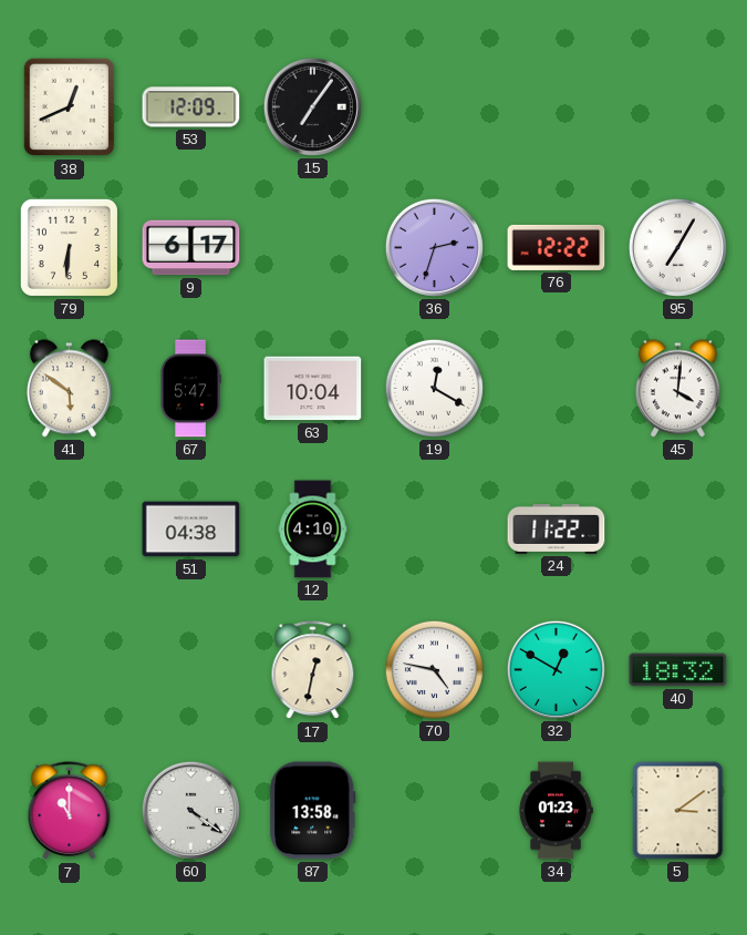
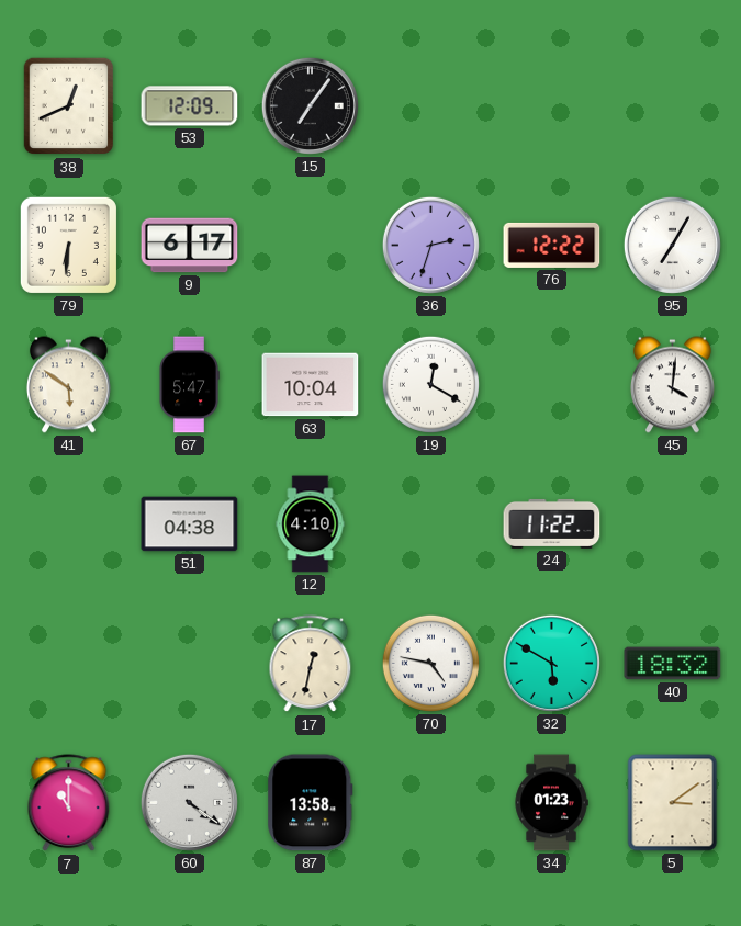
32: 12:50 -> 5:50
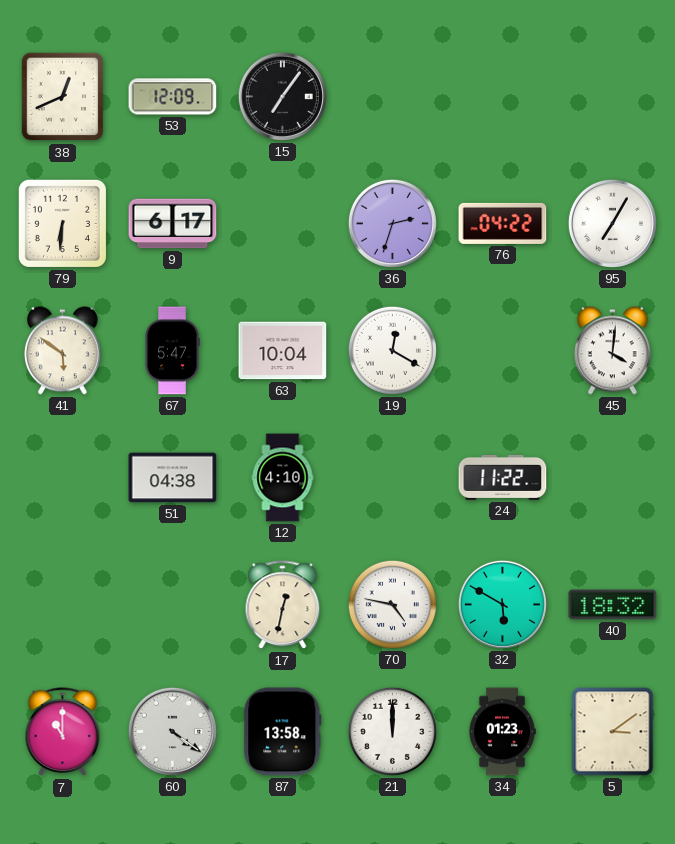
76: 12:22 -> 04:22
21: none -> 12:00
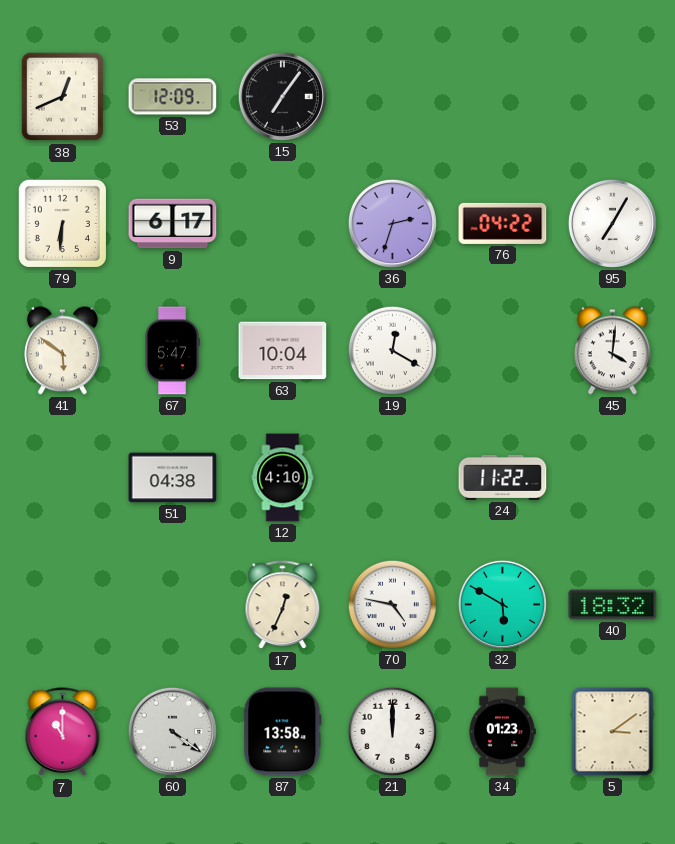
17: 12:32 -> 12:34
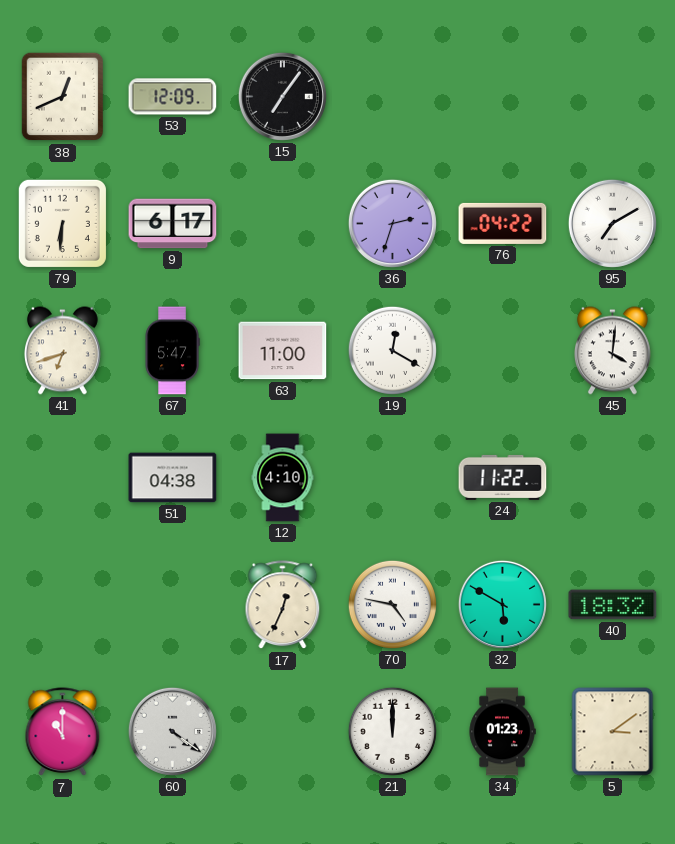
95: 7:05 -> 7:10
41: 5:51 -> 6:42
63: 10:04 -> 11:00
87: 13:58 -> none
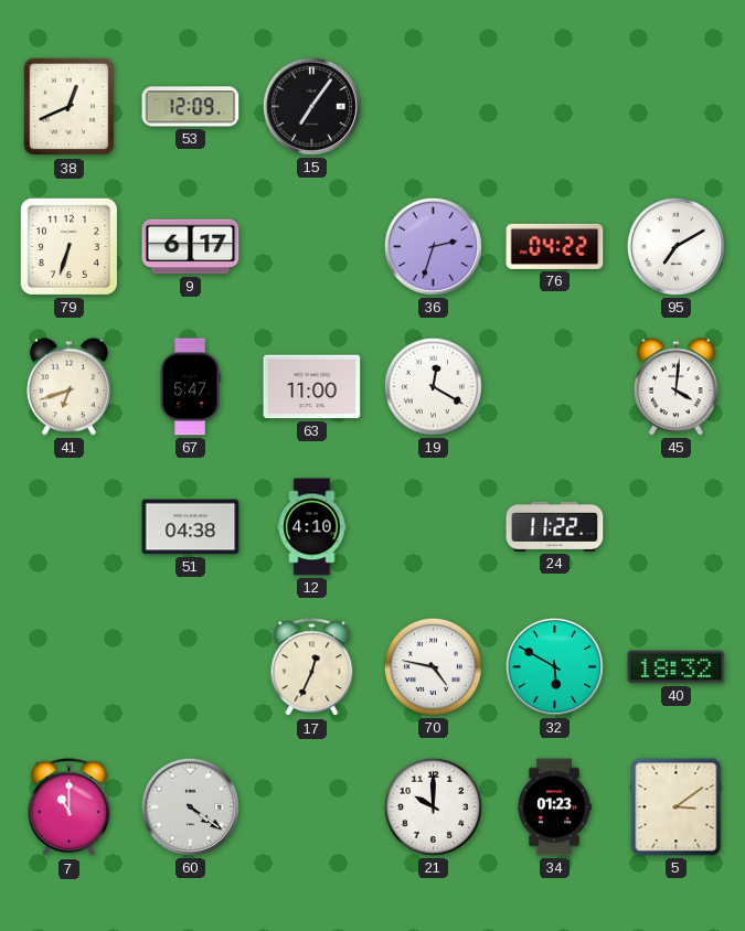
79: 6:31 -> 6:33
21: 12:00 -> 10:00
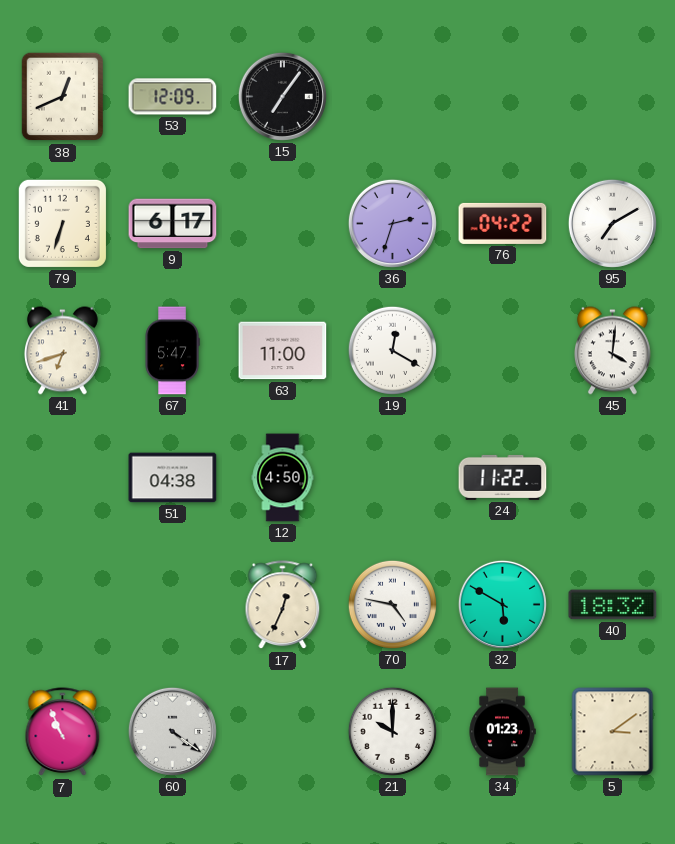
12: 4:10 -> 4:50
7: 11:00 -> 10:56
